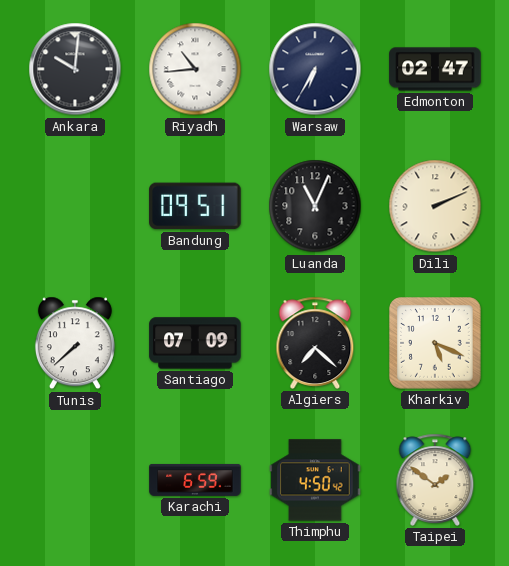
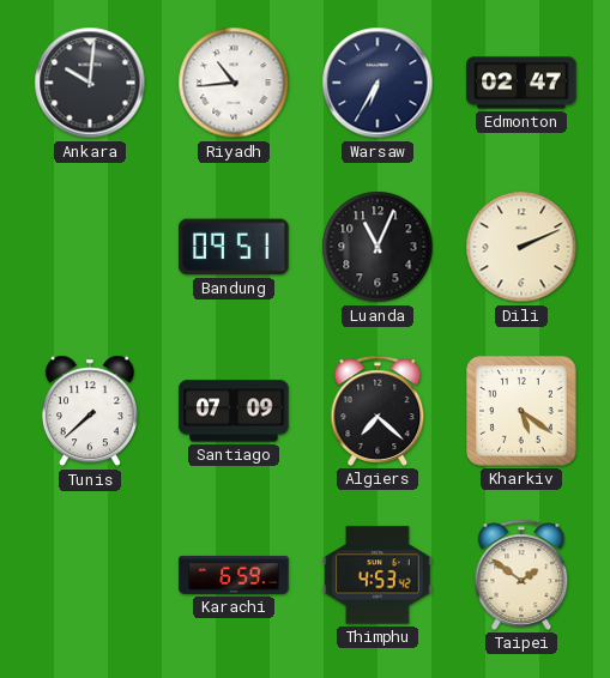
Kharkiv: 5:19 -> 5:21
Thimphu: 4:50 -> 4:53
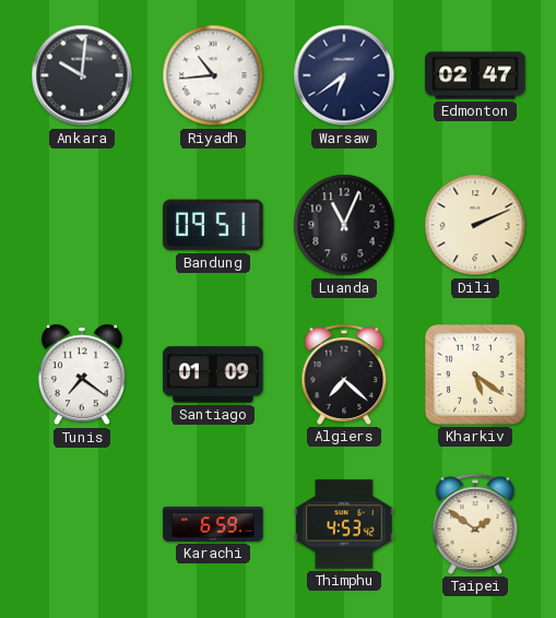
Warsaw: 6:35 -> 6:39
Tunis: 7:38 -> 7:21
Santiago: 07:09 -> 01:09
